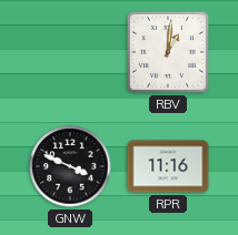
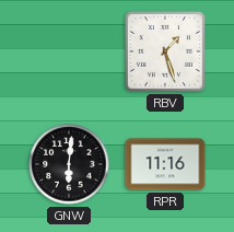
RBV: 1:01 -> 1:27
GNW: 3:49 -> 6:01
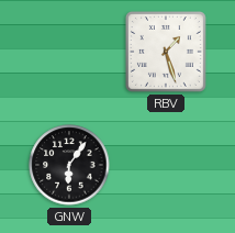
GNW: 6:01 -> 6:06
RPR: 11:16 -> none
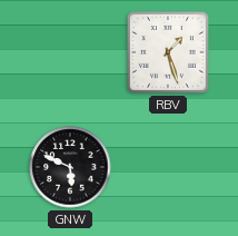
GNW: 6:06 -> 5:49
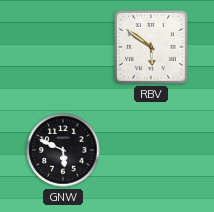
RBV: 1:27 -> 5:51
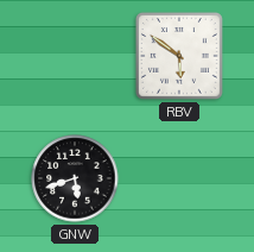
GNW: 5:49 -> 5:42
